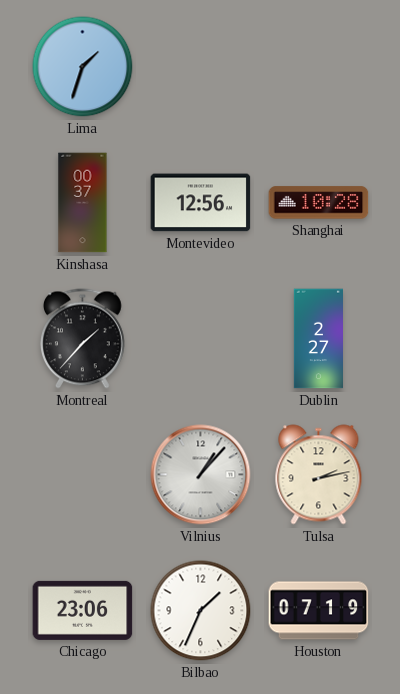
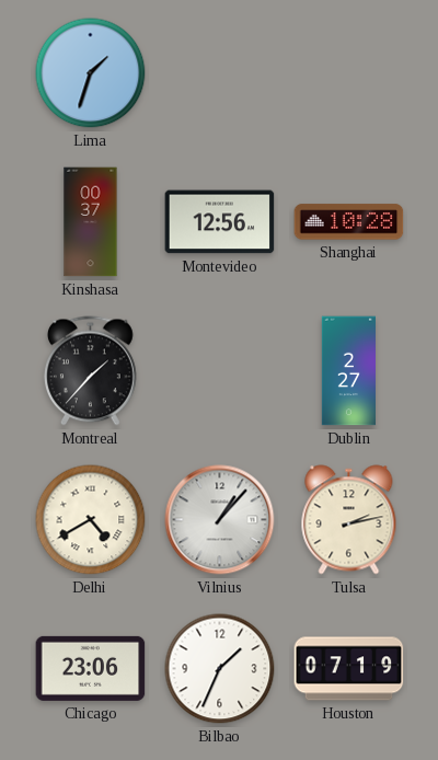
Delhi: none -> 4:40
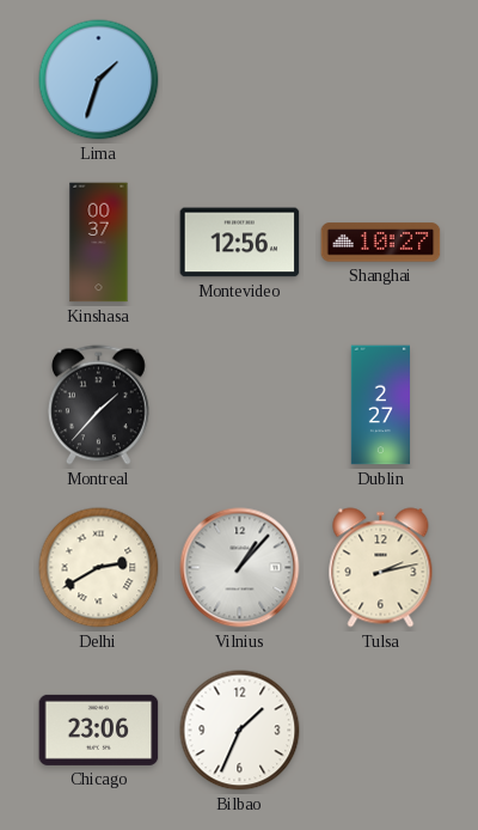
Shanghai: 10:28 -> 10:27
Delhi: 4:40 -> 2:40
Houston: 07:19 -> none
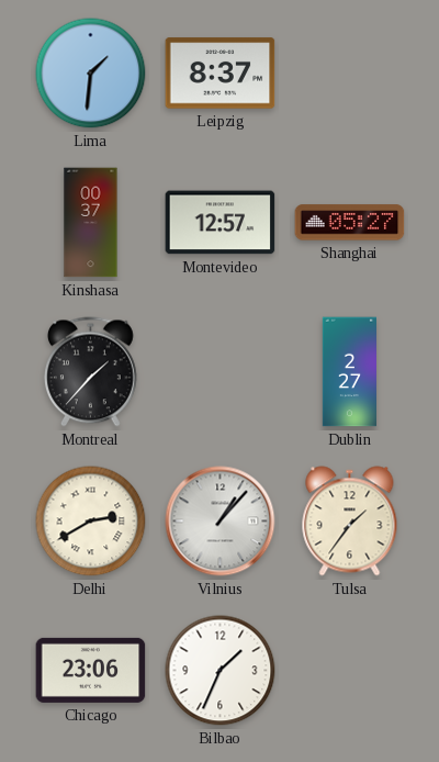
Lima: 1:33 -> 1:31
Leipzig: none -> 8:37
Montevideo: 12:56 -> 12:57
Shanghai: 10:27 -> 05:27
Tulsa: 2:13 -> 1:36
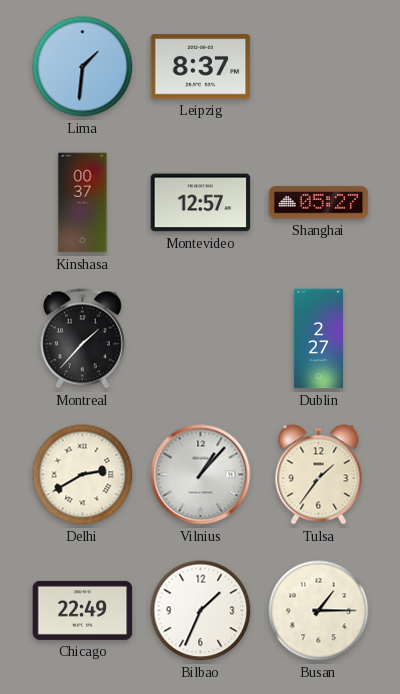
Chicago: 23:06 -> 22:49
Busan: none -> 1:15
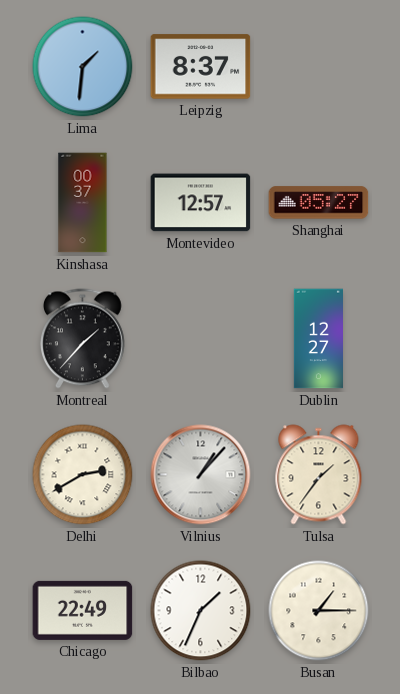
Dublin: 2:27 -> 12:27
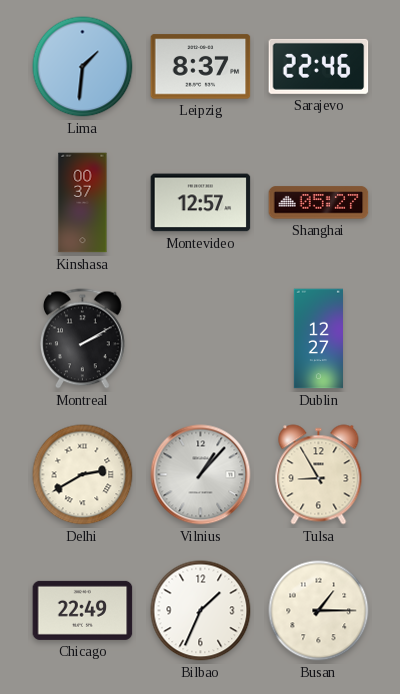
Sarajevo: none -> 22:46
Montreal: 1:37 -> 2:10
Tulsa: 1:36 -> 8:55
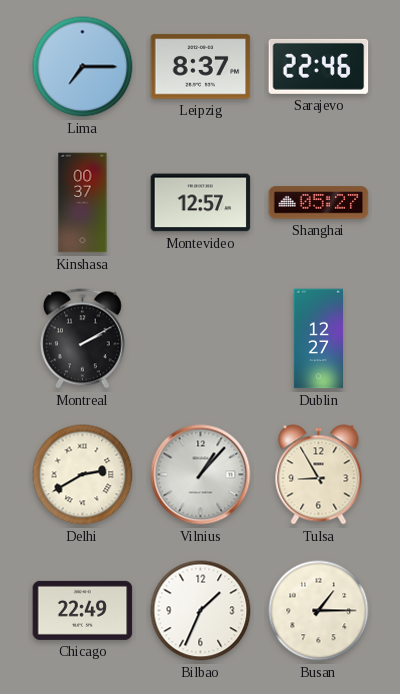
Lima: 1:31 -> 7:15
